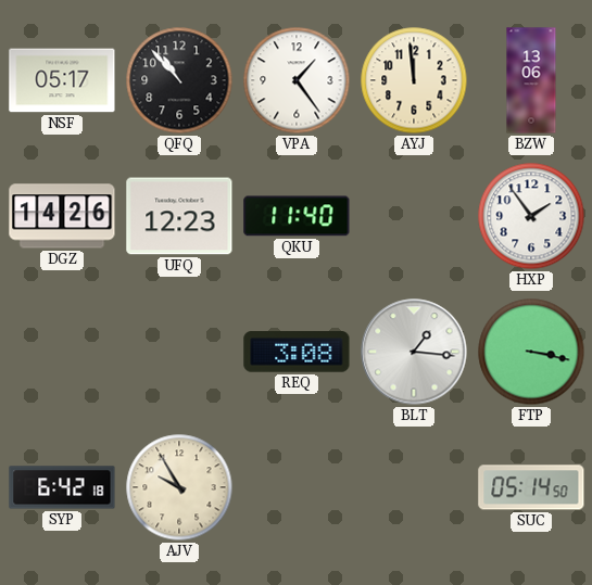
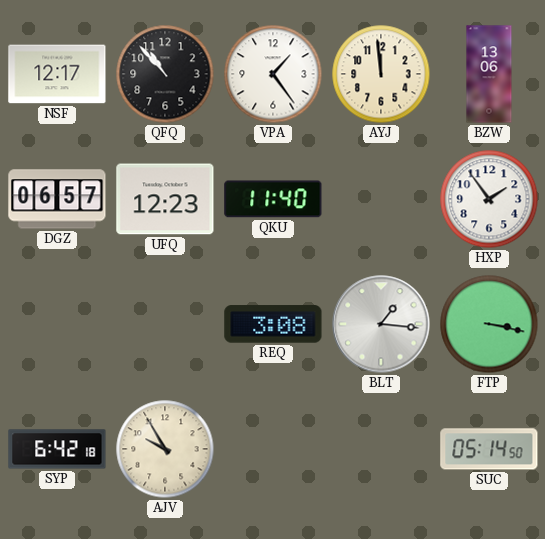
NSF: 05:17 -> 12:17
DGZ: 14:26 -> 06:57
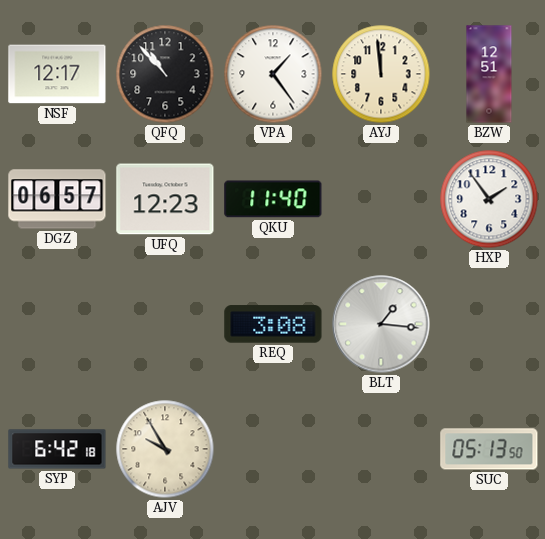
BZW: 13:06 -> 12:51
FTP: 3:17 -> none
SUC: 05:14 -> 05:13
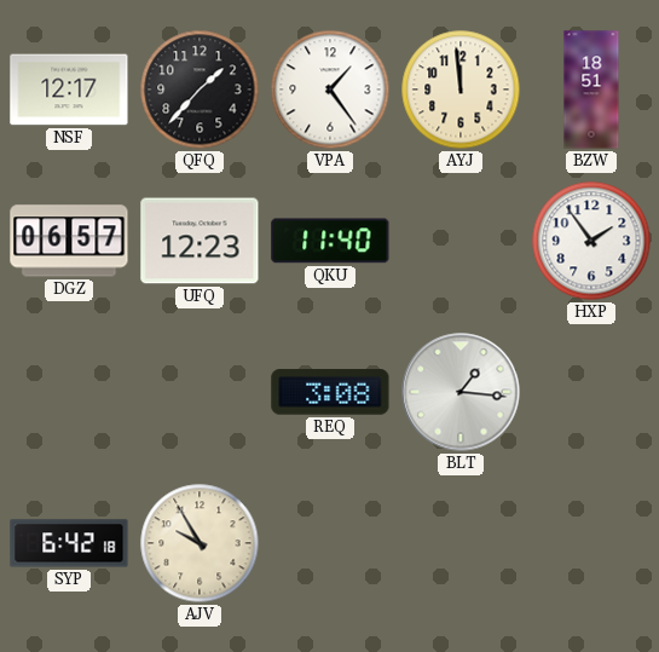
QFQ: 10:53 -> 1:37
BZW: 12:51 -> 18:51
SUC: 05:13 -> none
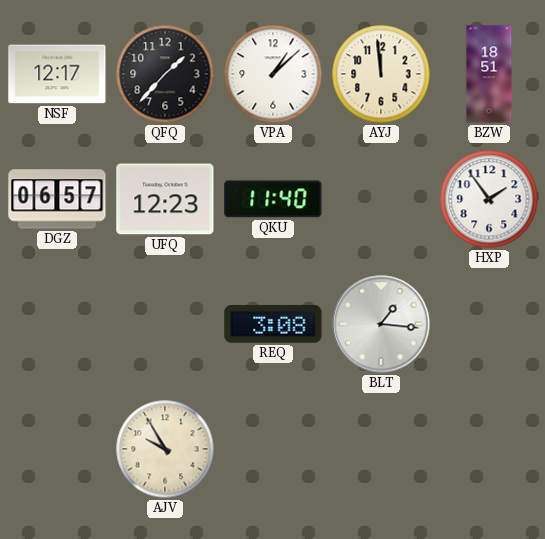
VPA: 1:24 -> 1:08
SYP: 6:42 -> none
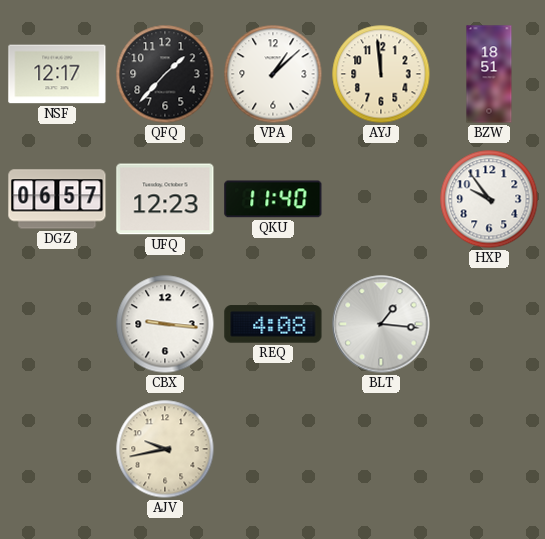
HXP: 1:54 -> 9:54
CBX: none -> 9:16
REQ: 3:08 -> 4:08
AJV: 9:55 -> 9:43
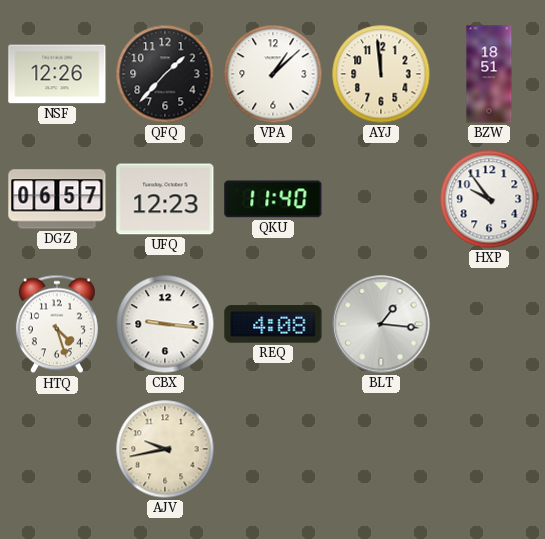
NSF: 12:17 -> 12:26
HTQ: none -> 4:27
